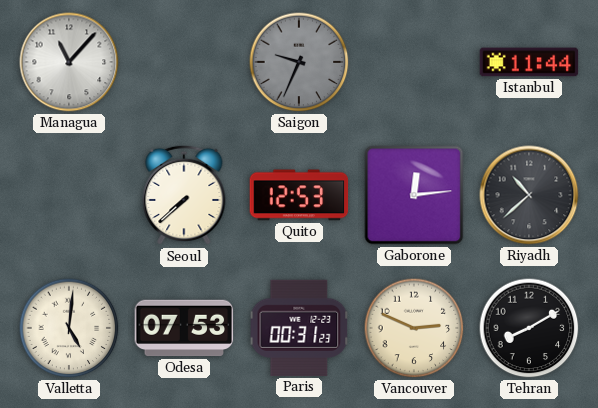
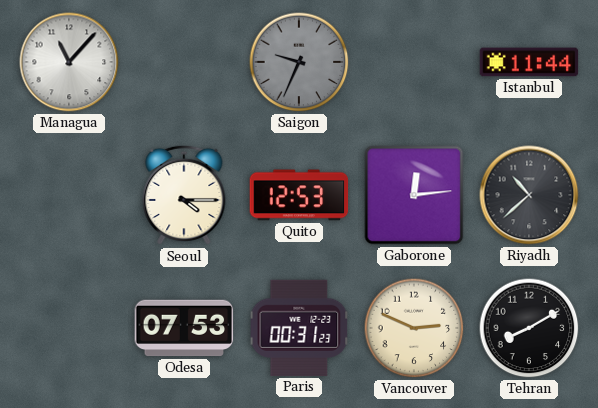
Seoul: 7:38 -> 4:15
Valletta: 5:01 -> none
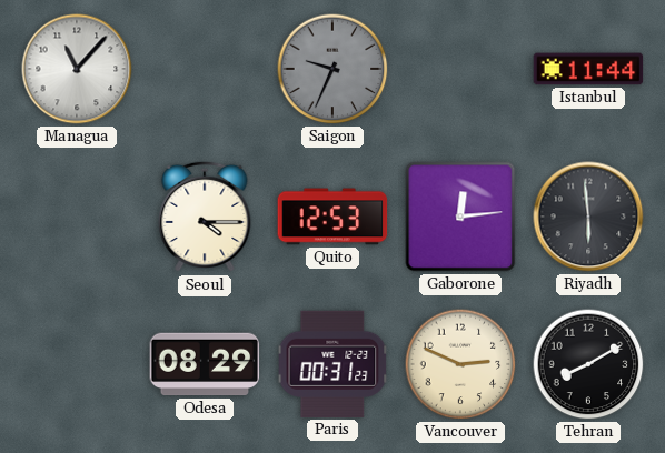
Riyadh: 10:38 -> 5:59
Odesa: 07:53 -> 08:29
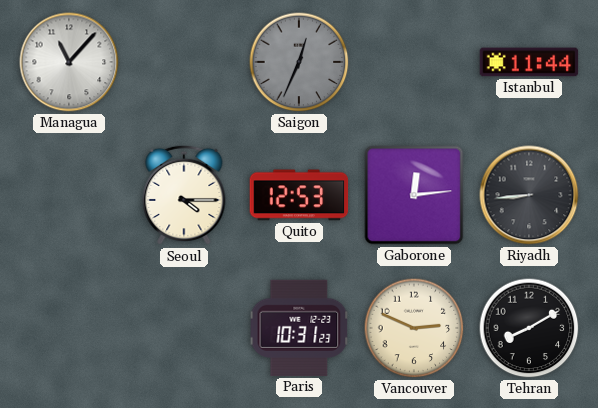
Saigon: 9:34 -> 12:34
Riyadh: 5:59 -> 8:44
Odesa: 08:29 -> none
Paris: 00:31 -> 10:31
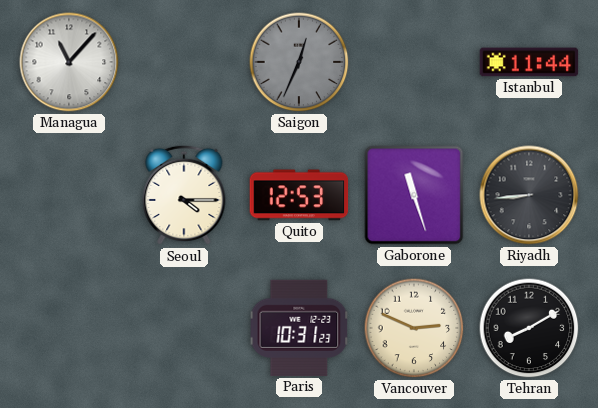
Gaborone: 12:14 -> 11:27
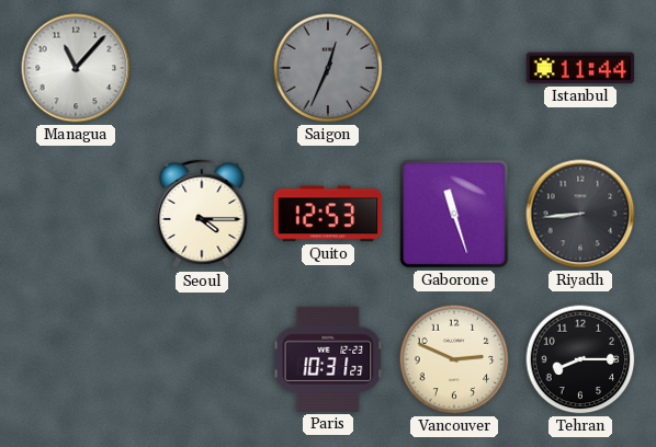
Tehran: 8:10 -> 8:15
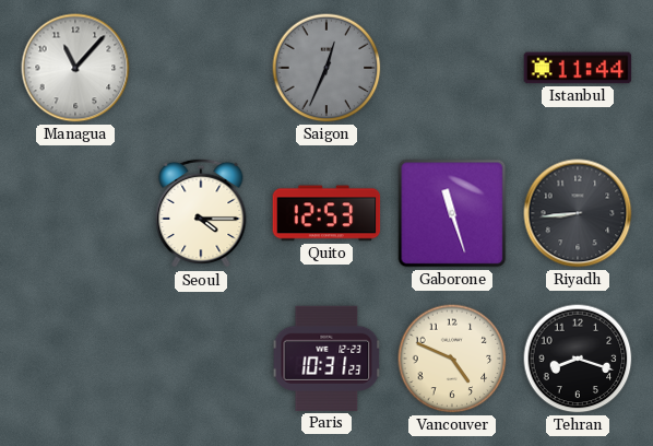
Vancouver: 2:49 -> 4:49
Tehran: 8:15 -> 8:18
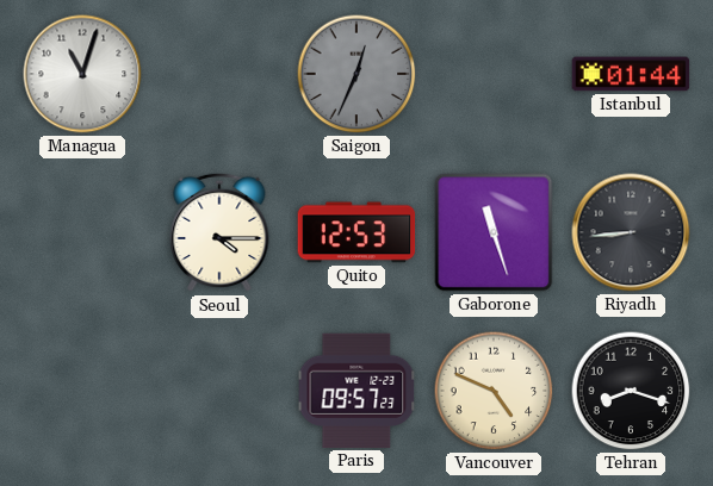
Managua: 11:07 -> 11:03
Istanbul: 11:44 -> 01:44
Paris: 10:31 -> 09:57
